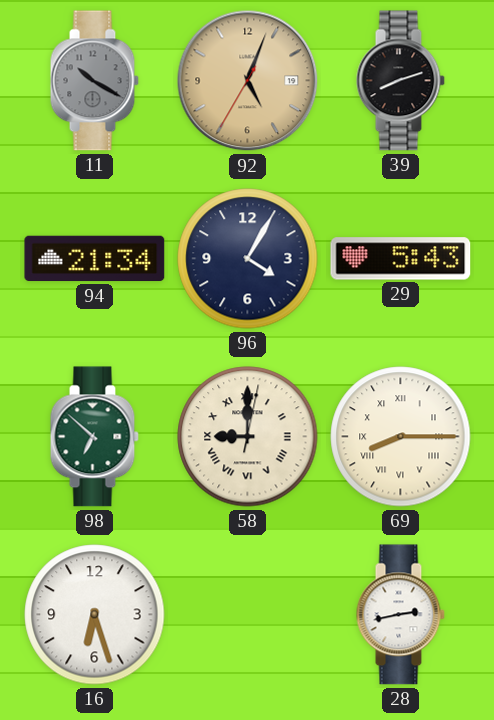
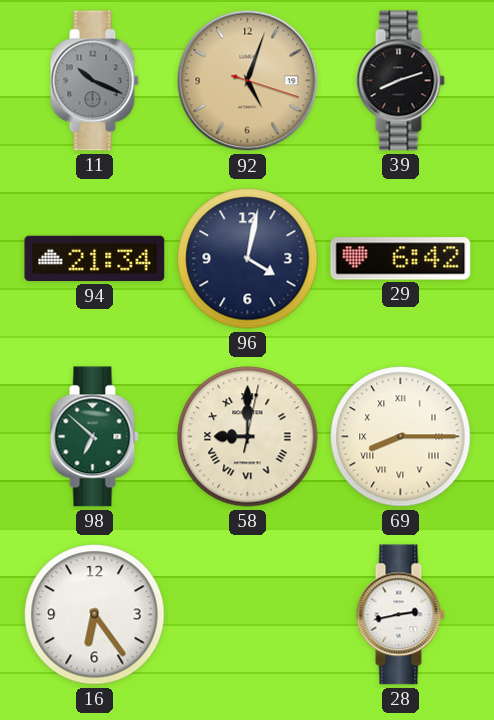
11: 10:20 -> 10:19
92: 5:03:35 -> 5:03:18
96: 4:05 -> 4:02
29: 5:43 -> 6:42
16: 6:27 -> 6:24
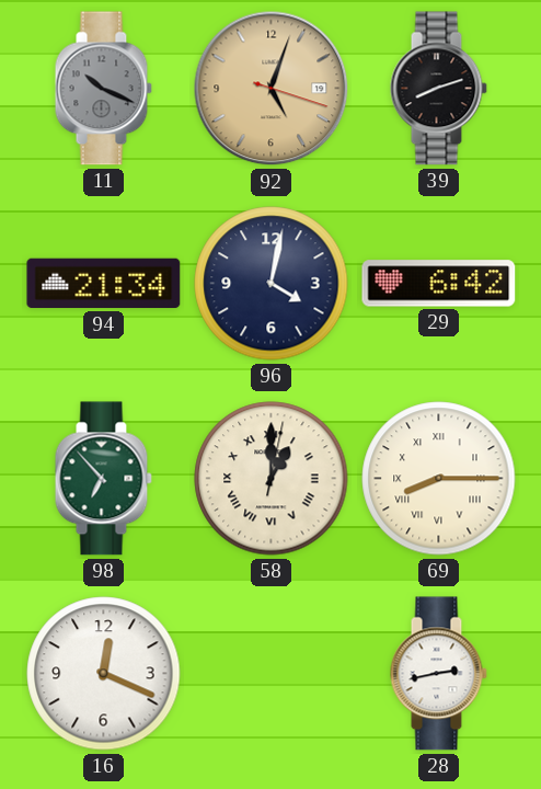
98: 6:52 -> 6:53
58: 9:00 -> 1:00
16: 6:24 -> 12:19
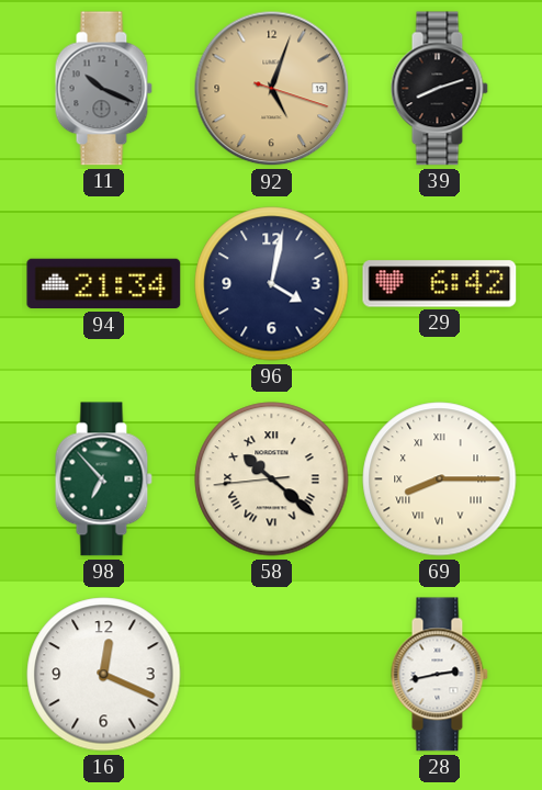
58: 1:00 -> 10:21
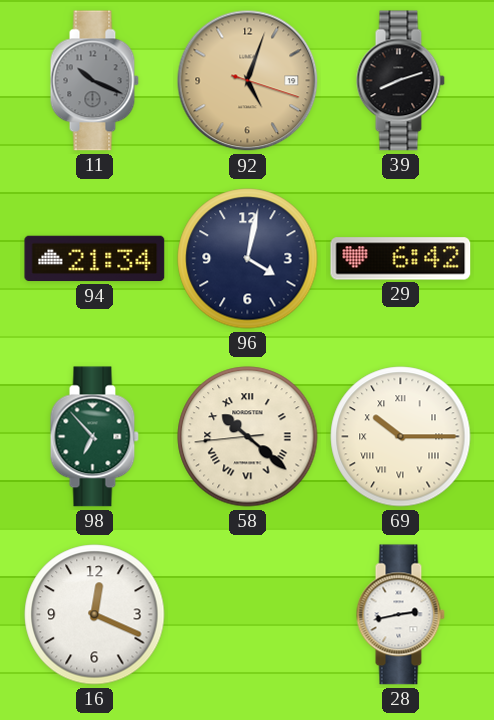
69: 8:15 -> 10:15
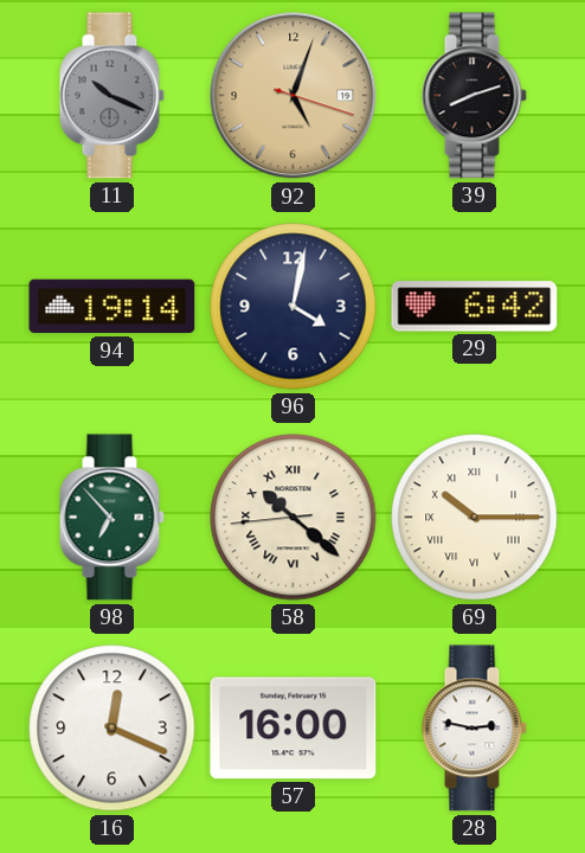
94: 21:34 -> 19:14
57: none -> 16:00
28: 2:43 -> 2:47
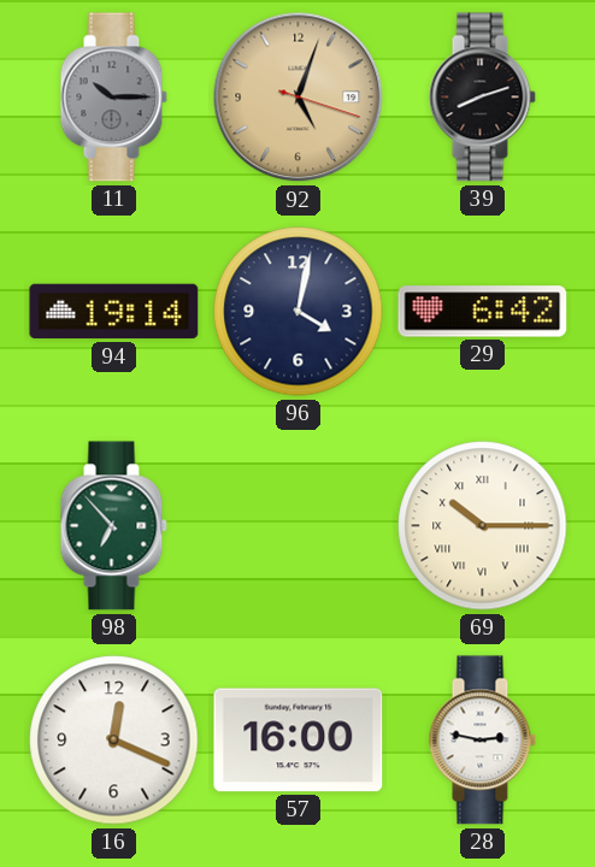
11: 10:19 -> 10:15
58: 10:21 -> none
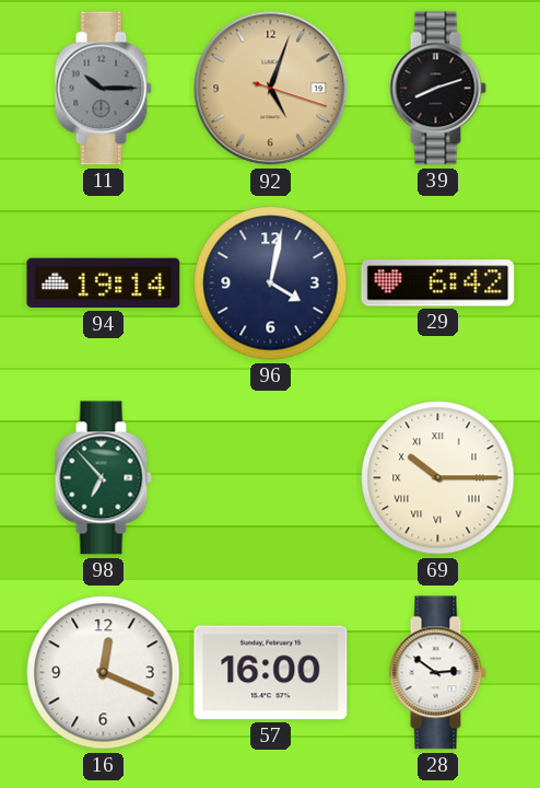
28: 2:47 -> 2:51
